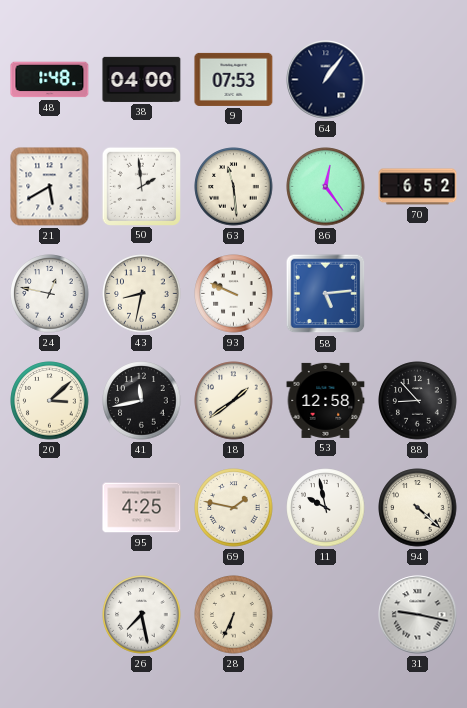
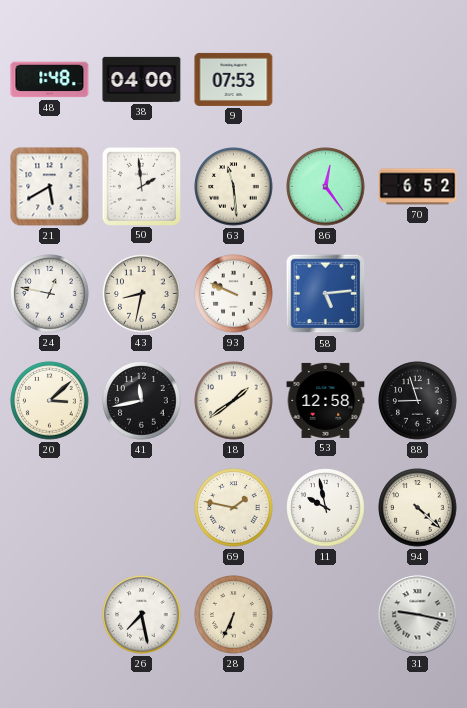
64: 1:06 -> none
88: 8:53 -> 8:57
95: 4:25 -> none
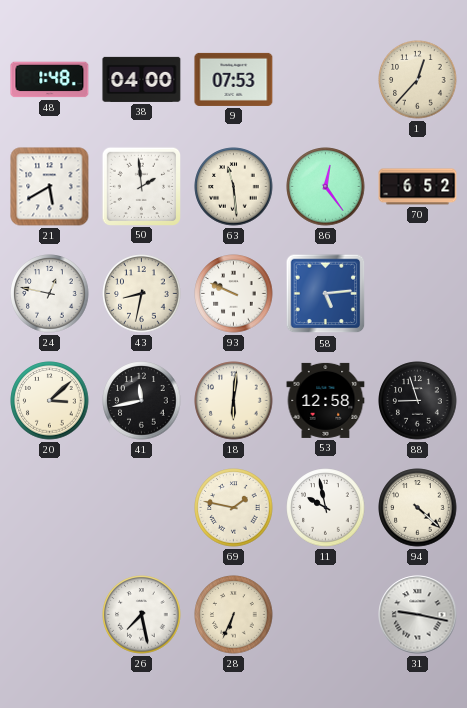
1: none -> 12:37
18: 1:39 -> 6:01
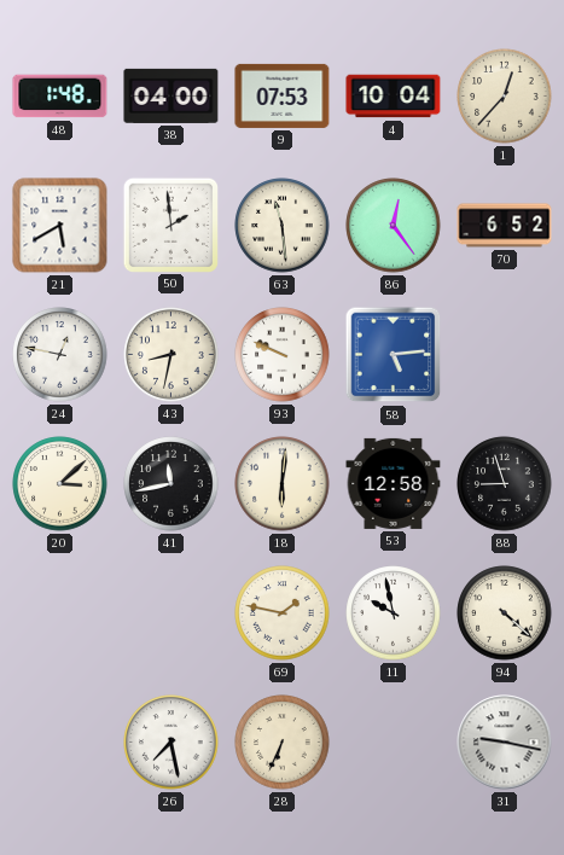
4: none -> 10:04
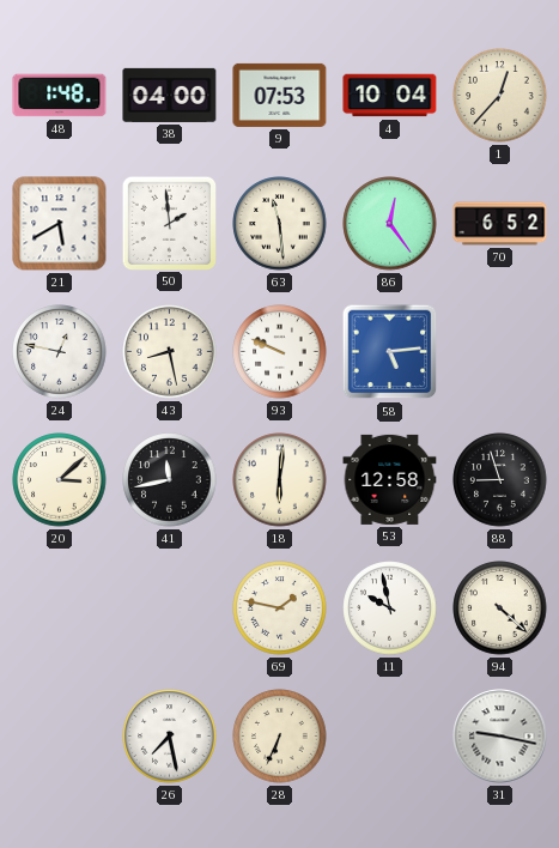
43: 8:32 -> 8:28
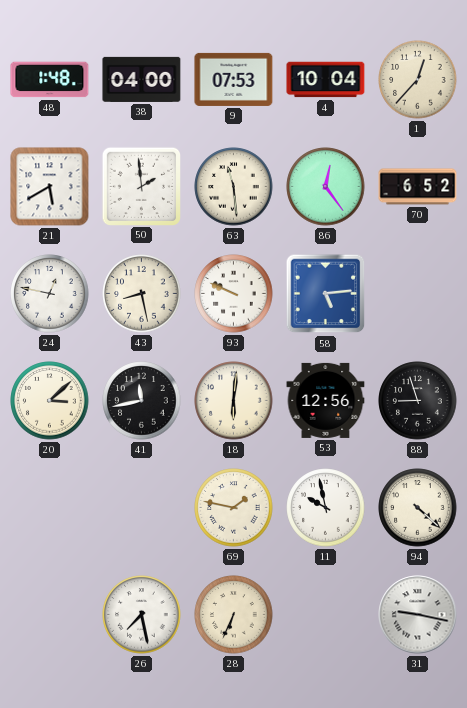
53: 12:58 -> 12:56
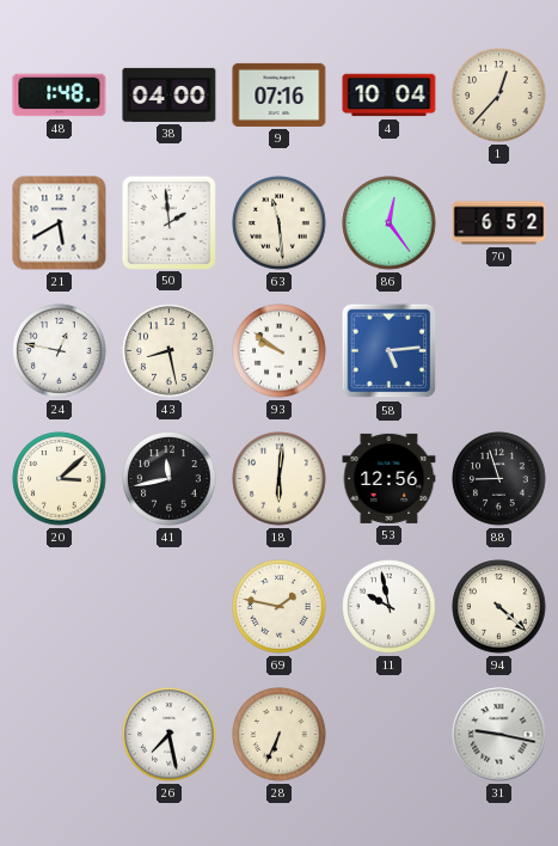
9: 07:53 -> 07:16
93: 9:49 -> 9:51
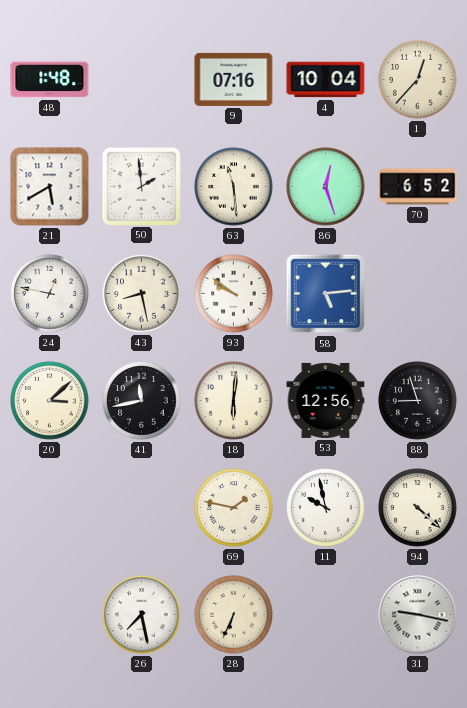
38: 04:00 -> none
86: 12:24 -> 12:27
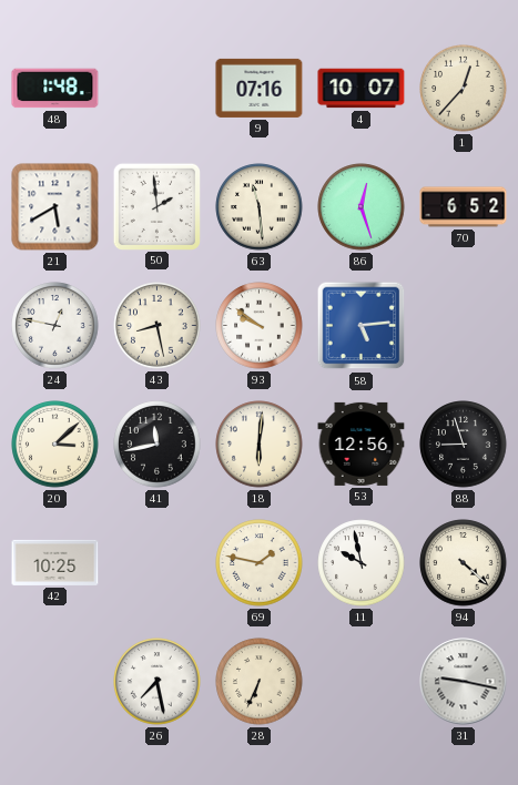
4: 10:04 -> 10:07
42: none -> 10:25
